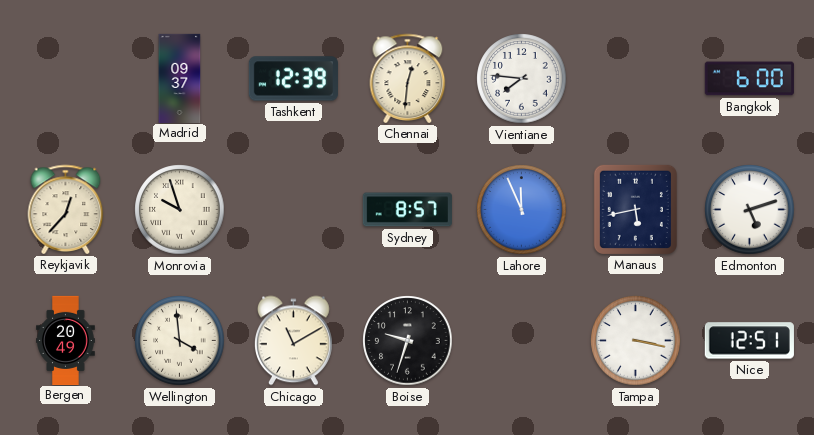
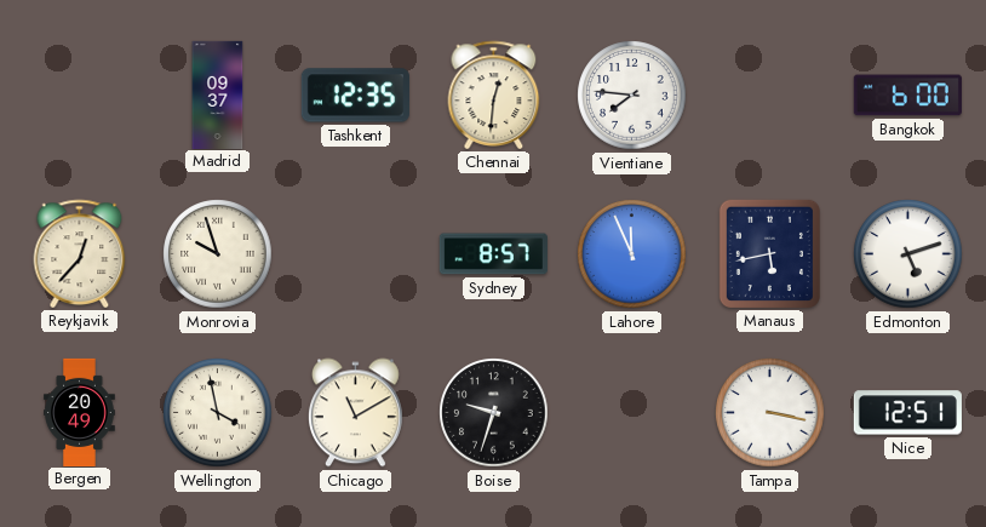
Tashkent: 12:39 -> 12:35
Wellington: 3:59 -> 3:58
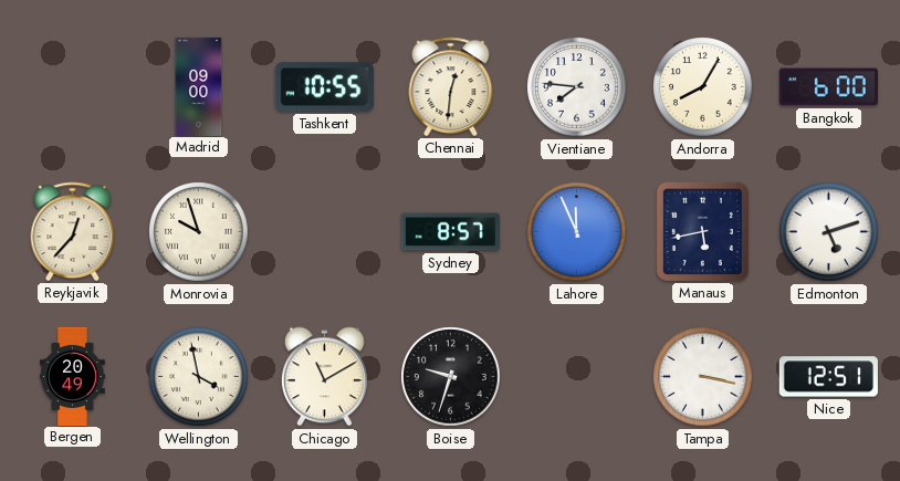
Madrid: 09:37 -> 09:00
Tashkent: 12:35 -> 10:55
Andorra: none -> 8:05
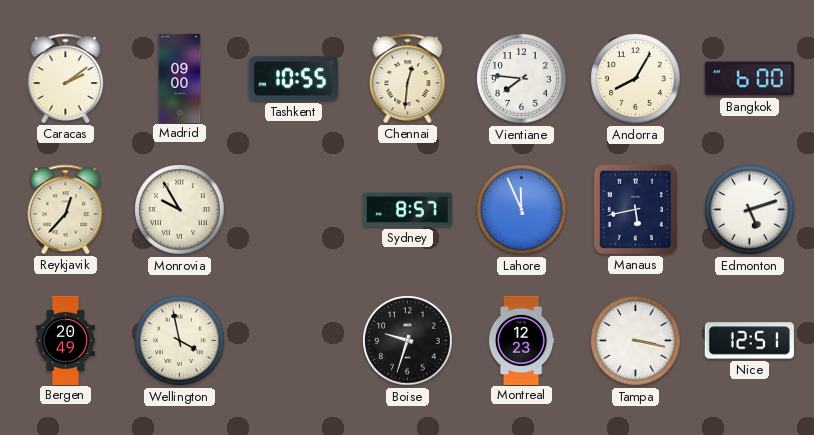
Caracas: none -> 2:09
Monrovia: 9:57 -> 9:55
Chicago: 11:10 -> none
Montreal: none -> 12:23
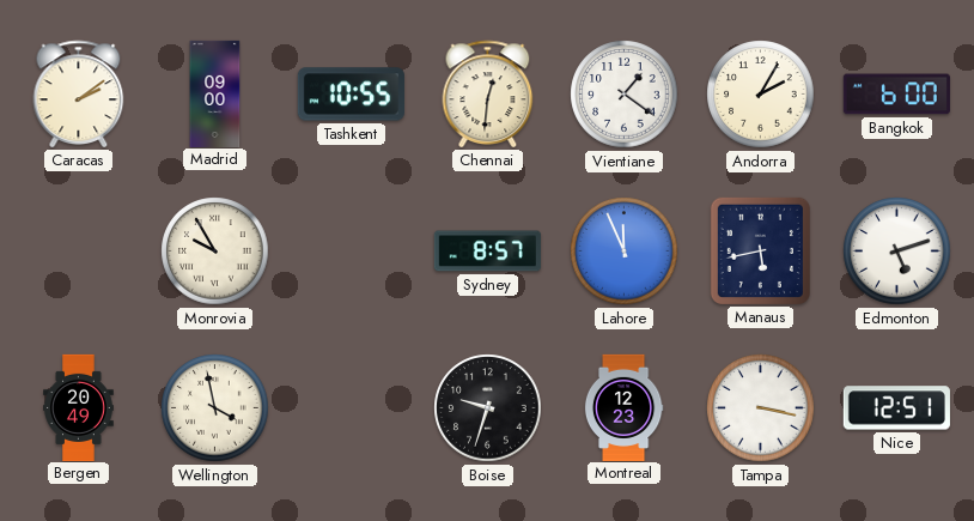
Vientiane: 7:46 -> 1:21
Andorra: 8:05 -> 2:05
Reykjavik: 12:37 -> none
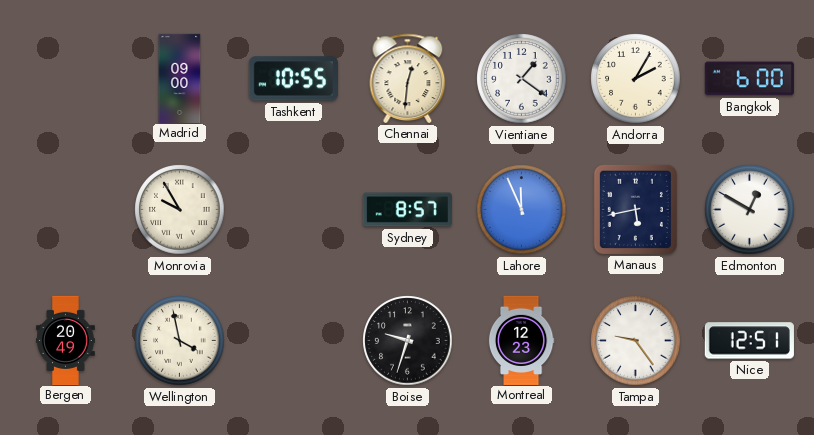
Caracas: 2:09 -> none
Edmonton: 5:12 -> 12:50
Tampa: 3:17 -> 9:24
